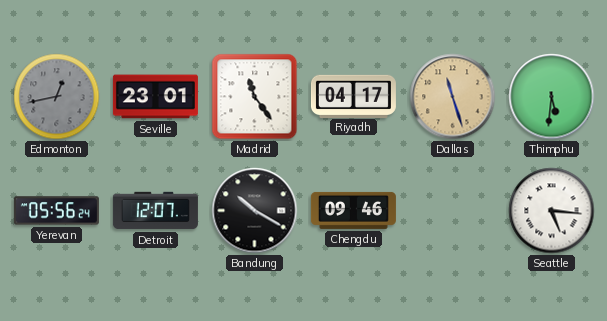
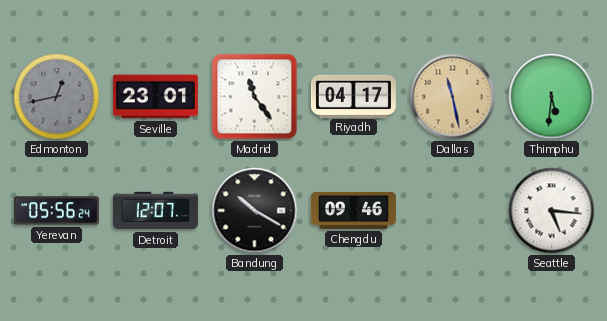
Dallas: 11:27 -> 11:28
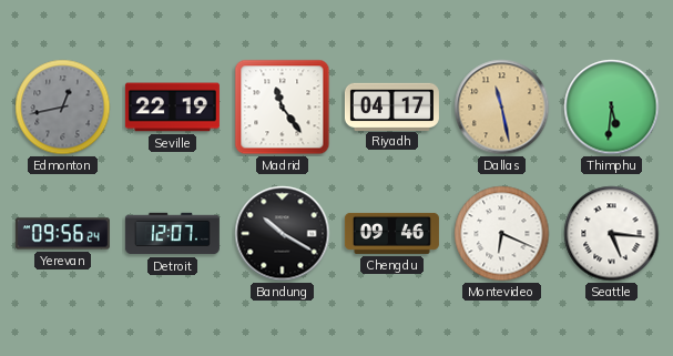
Seville: 23:01 -> 22:19
Yerevan: 05:56 -> 09:56
Montevideo: none -> 6:19
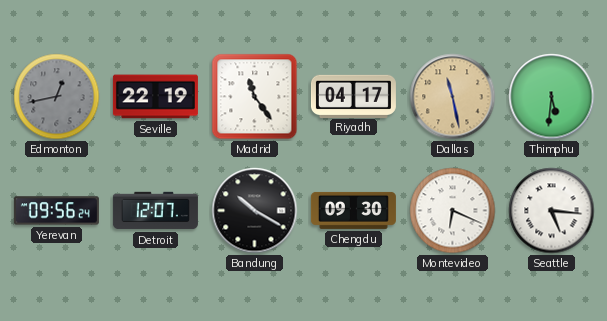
Chengdu: 09:46 -> 09:30
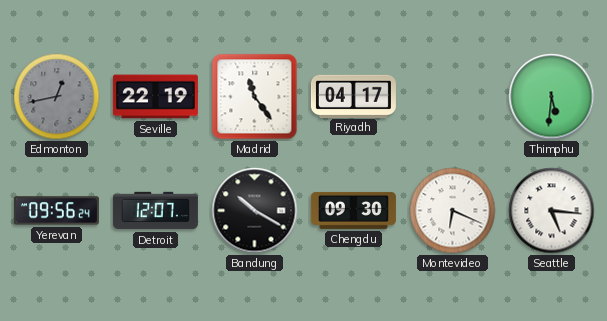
Dallas: 11:28 -> none
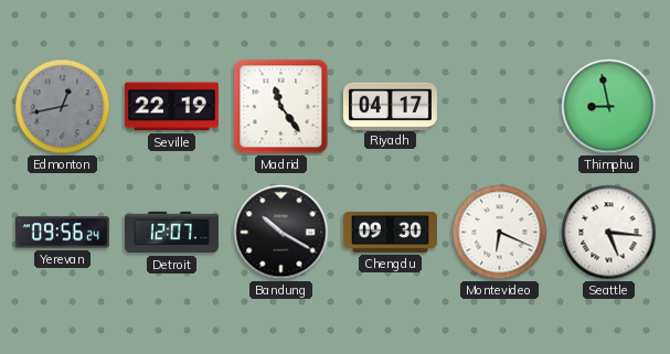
Thimphu: 5:31 -> 8:58
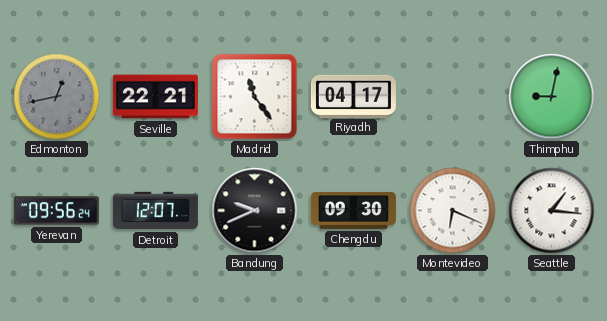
Seville: 22:19 -> 22:21
Thimphu: 8:58 -> 9:02
Bandung: 10:20 -> 9:41
Seattle: 5:16 -> 1:16
